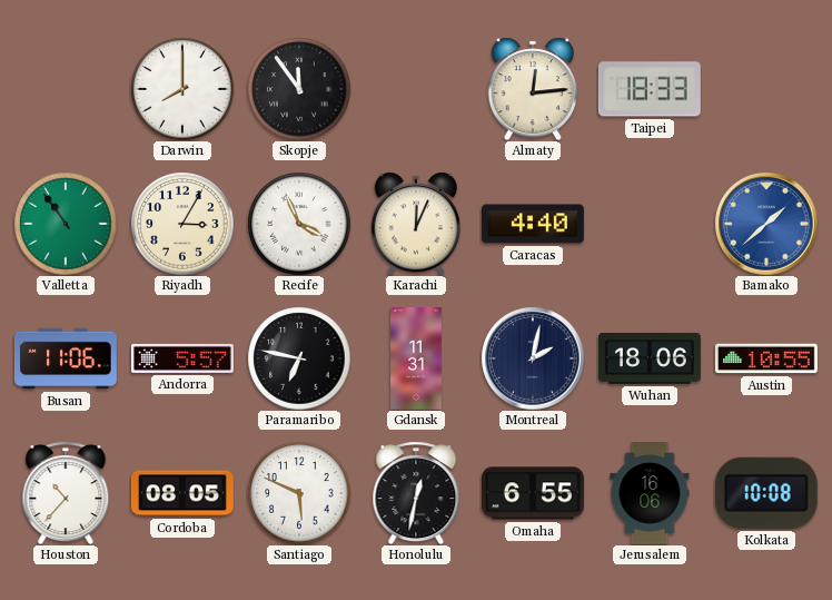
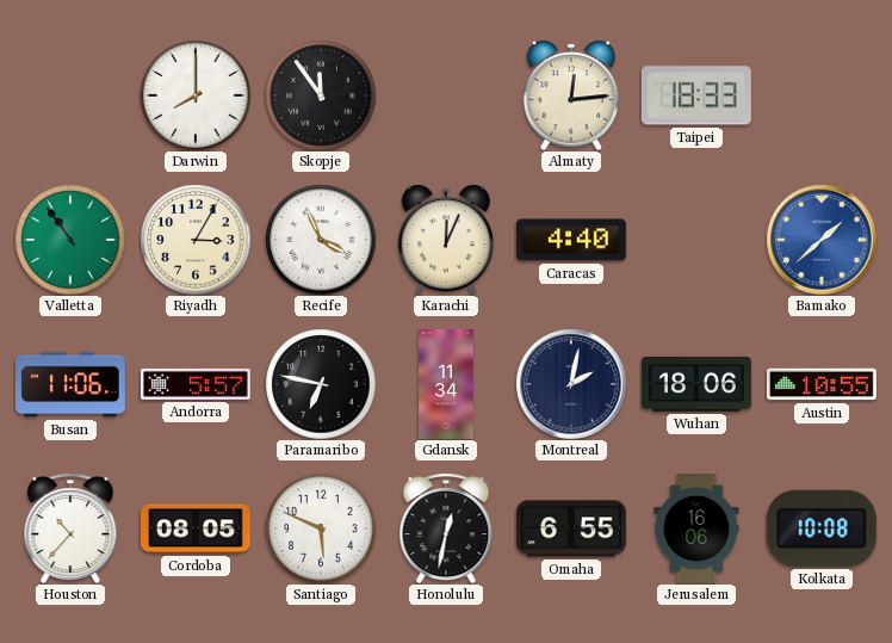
Gdansk: 11:31 -> 11:34
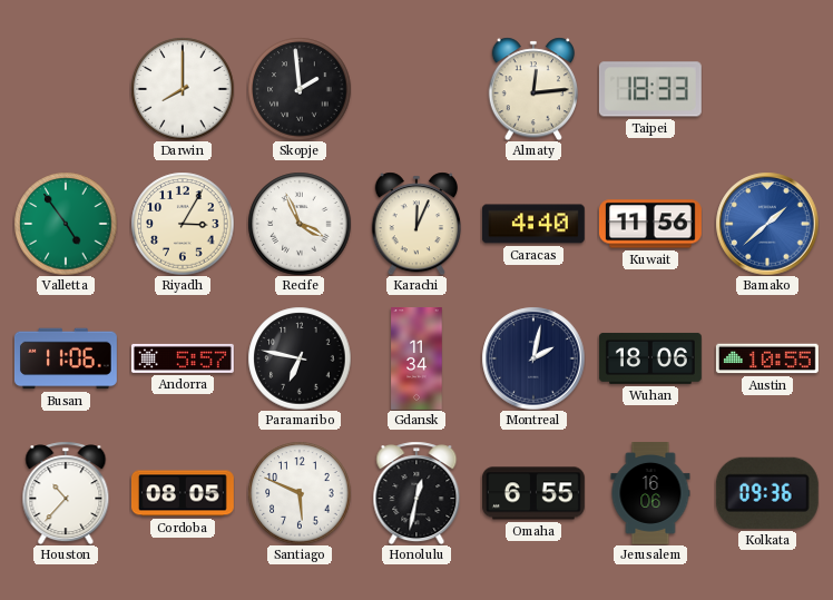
Skopje: 11:54 -> 1:59
Valletta: 10:54 -> 4:54
Kuwait: none -> 11:56
Kolkata: 10:08 -> 09:36
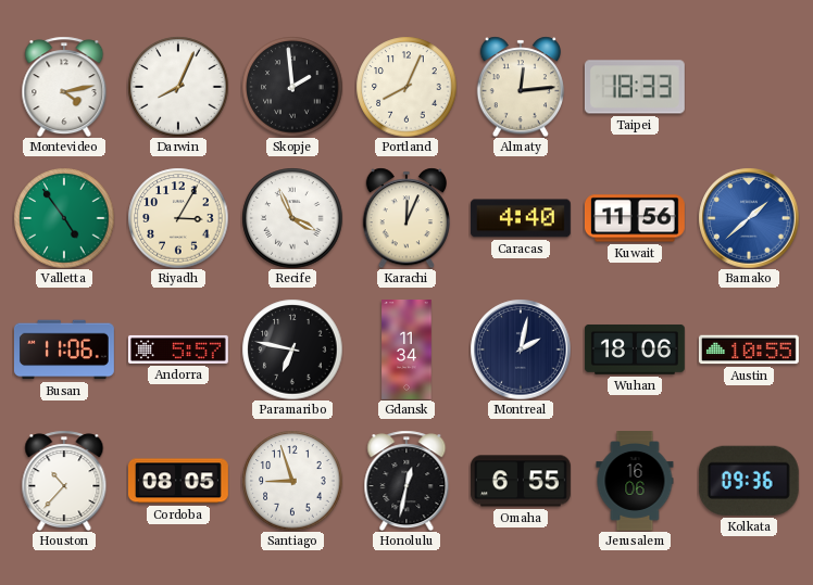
Montevideo: none -> 4:13
Darwin: 8:00 -> 8:04
Portland: none -> 8:04
Santiago: 5:49 -> 8:57
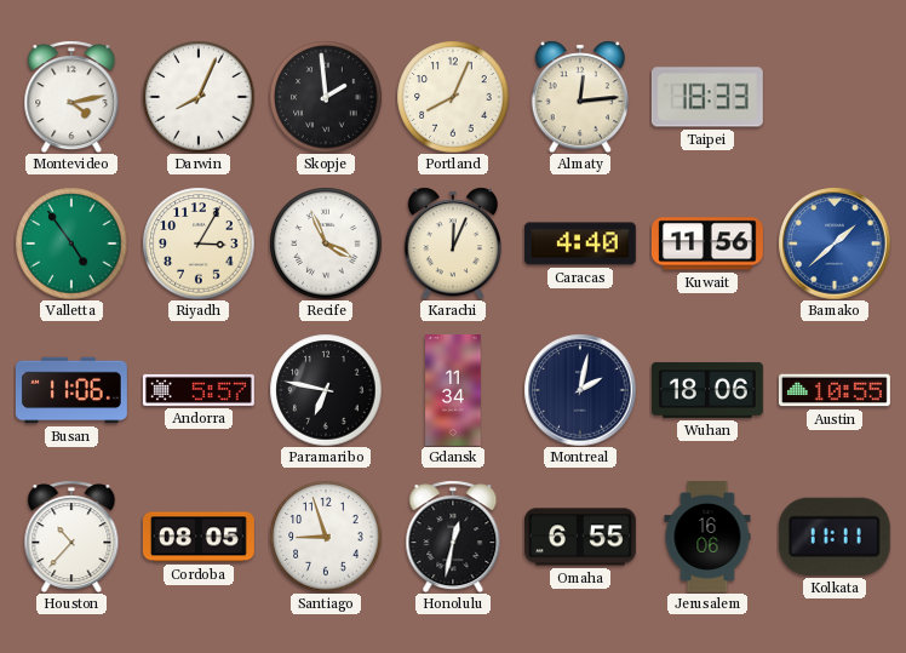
Kolkata: 09:36 -> 11:11
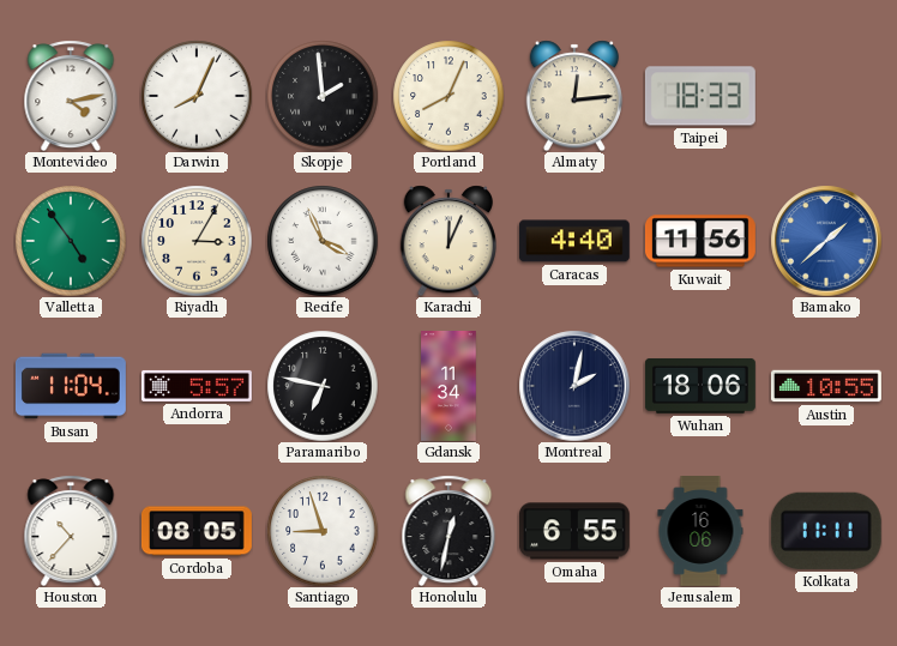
Busan: 11:06 -> 11:04
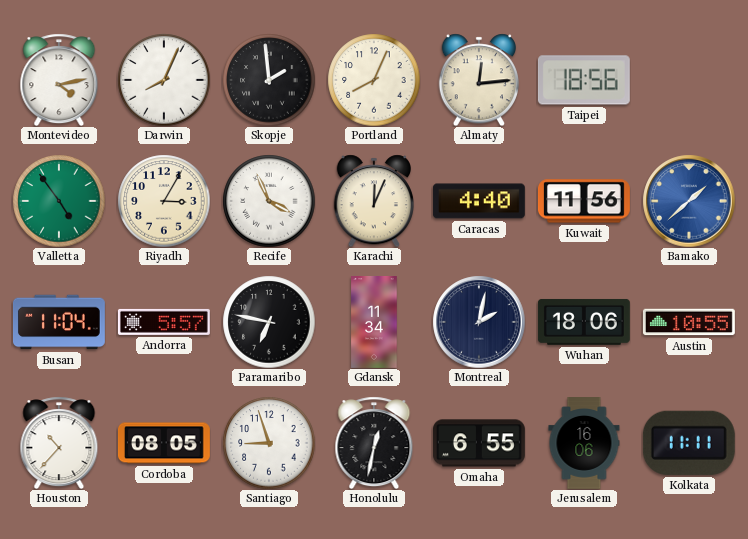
Taipei: 18:33 -> 18:56
